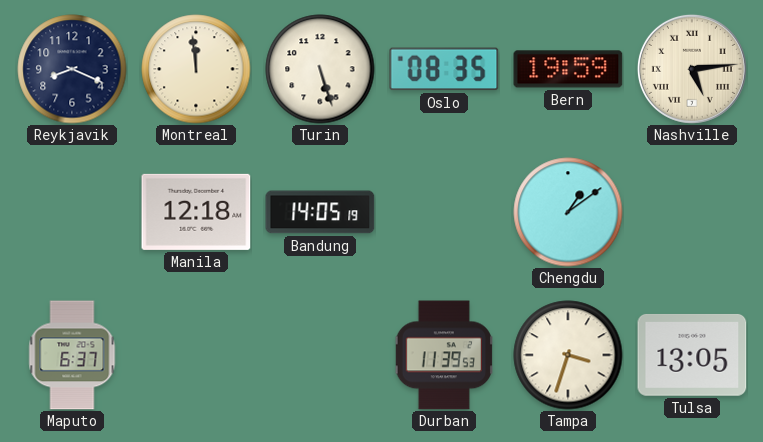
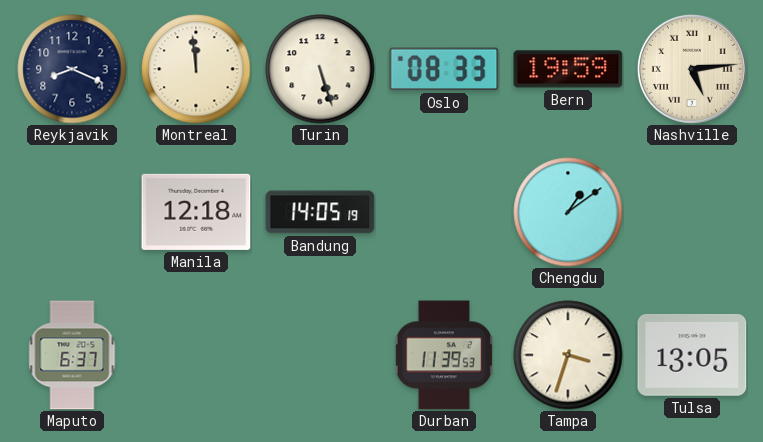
Oslo: 08:35 -> 08:33
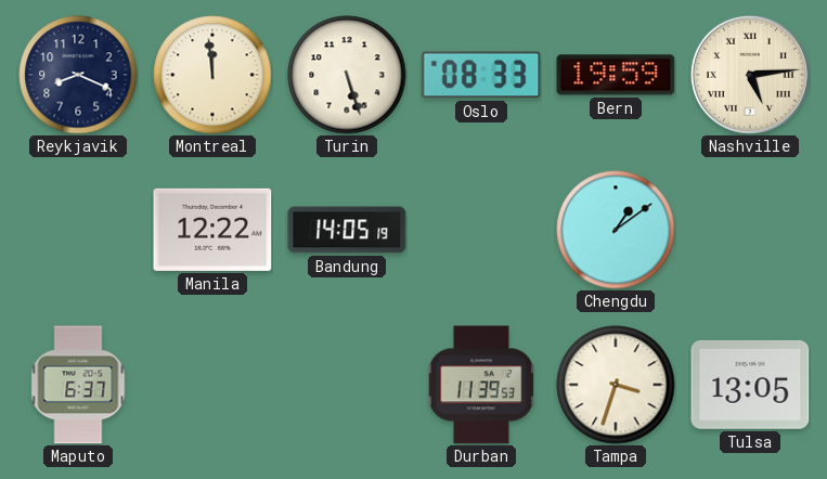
Manila: 12:18 -> 12:22
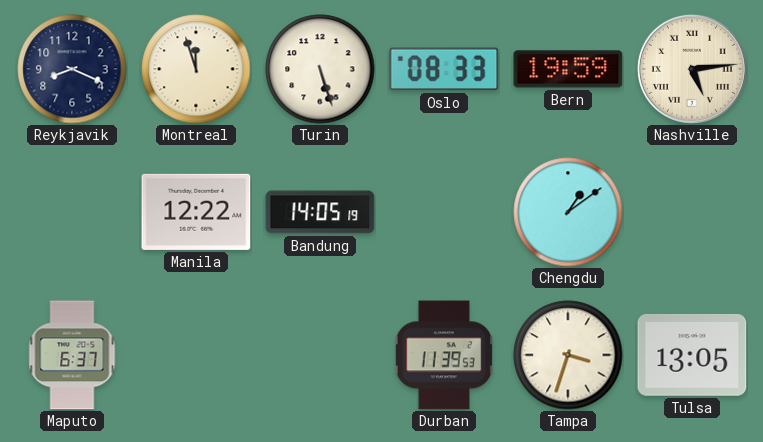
Montreal: 11:59 -> 11:57
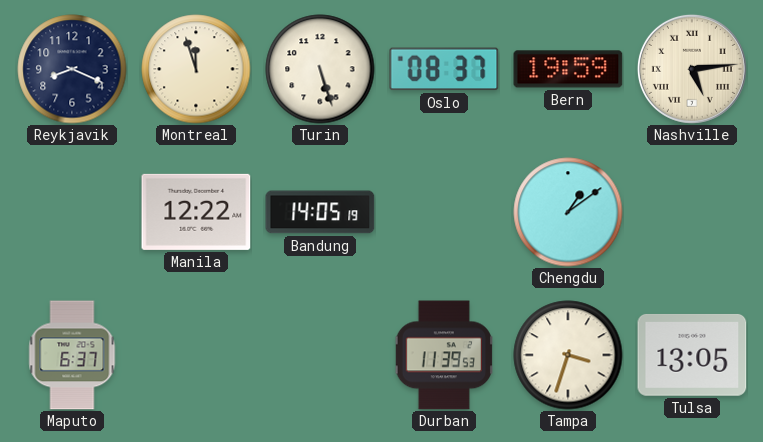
Oslo: 08:33 -> 08:37
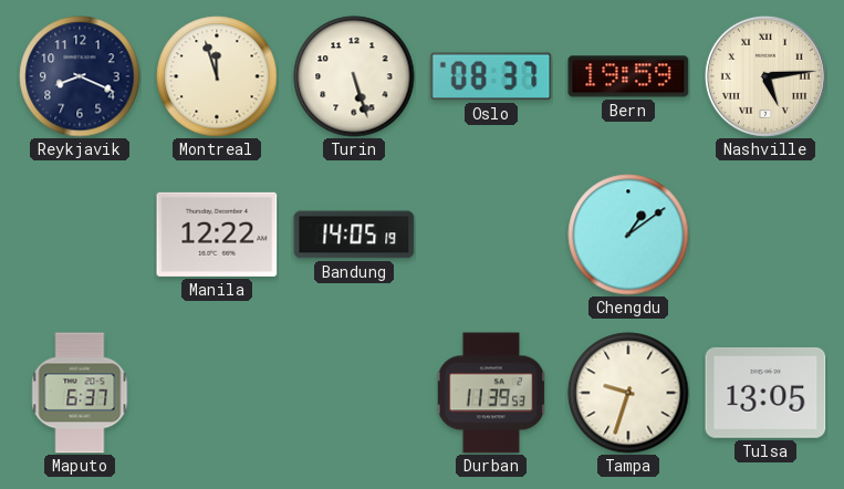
Tampa: 3:33 -> 9:33
